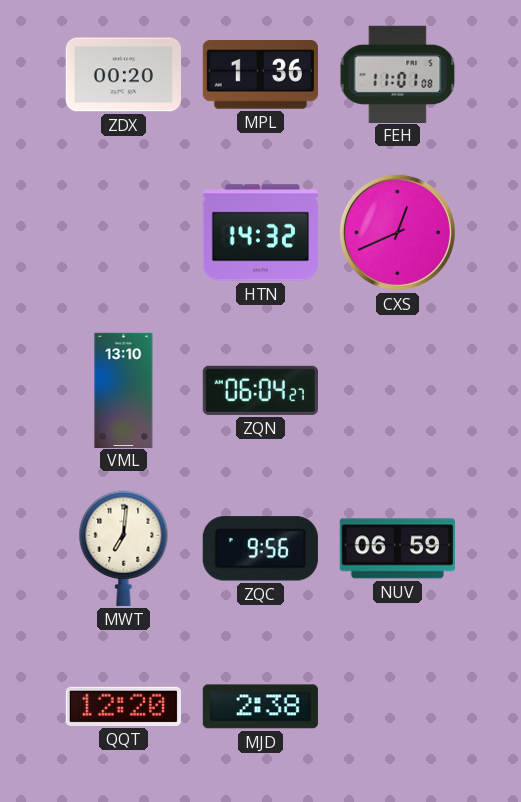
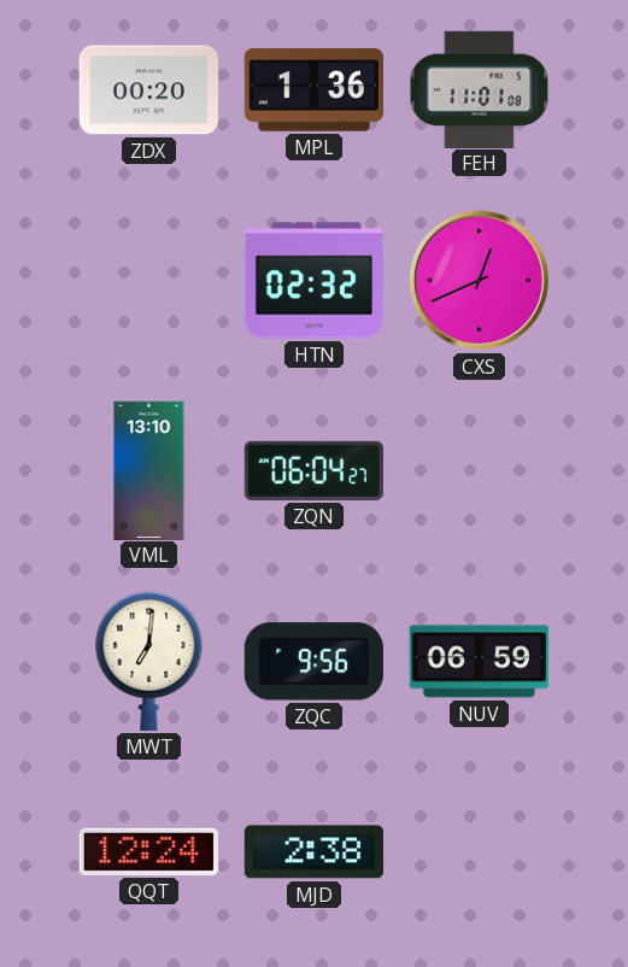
HTN: 14:32 -> 02:32
QQT: 12:20 -> 12:24
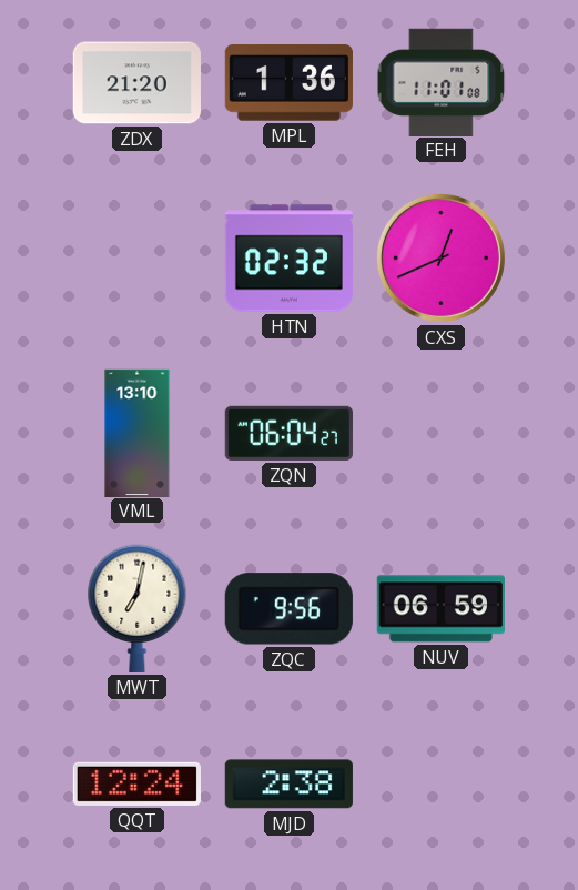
ZDX: 00:20 -> 21:20
MWT: 7:01 -> 7:02
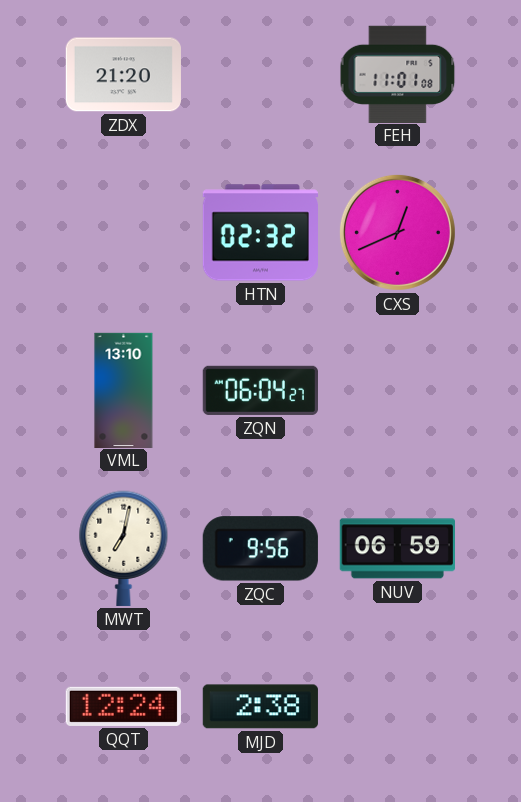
MPL: 1:36 -> none
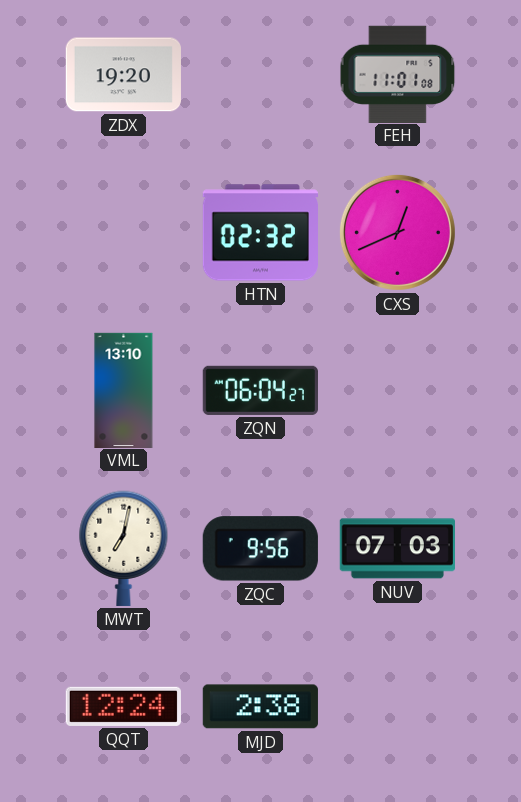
ZDX: 21:20 -> 19:20
NUV: 06:59 -> 07:03
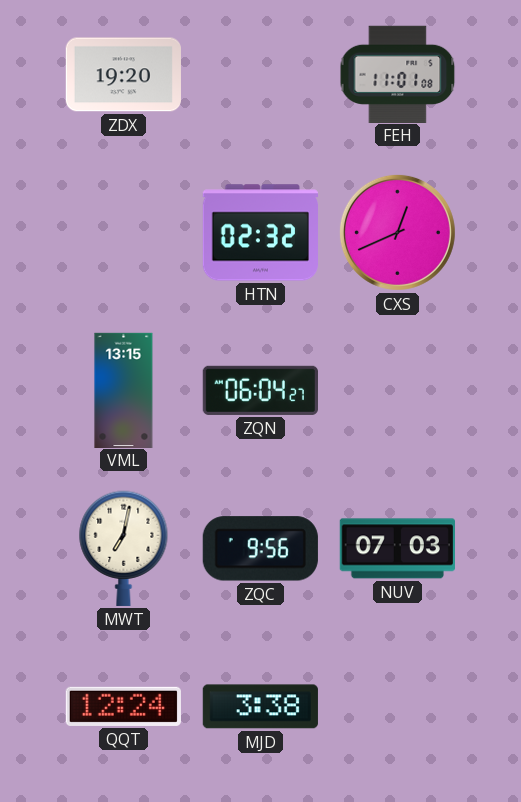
VML: 13:10 -> 13:15
MJD: 2:38 -> 3:38
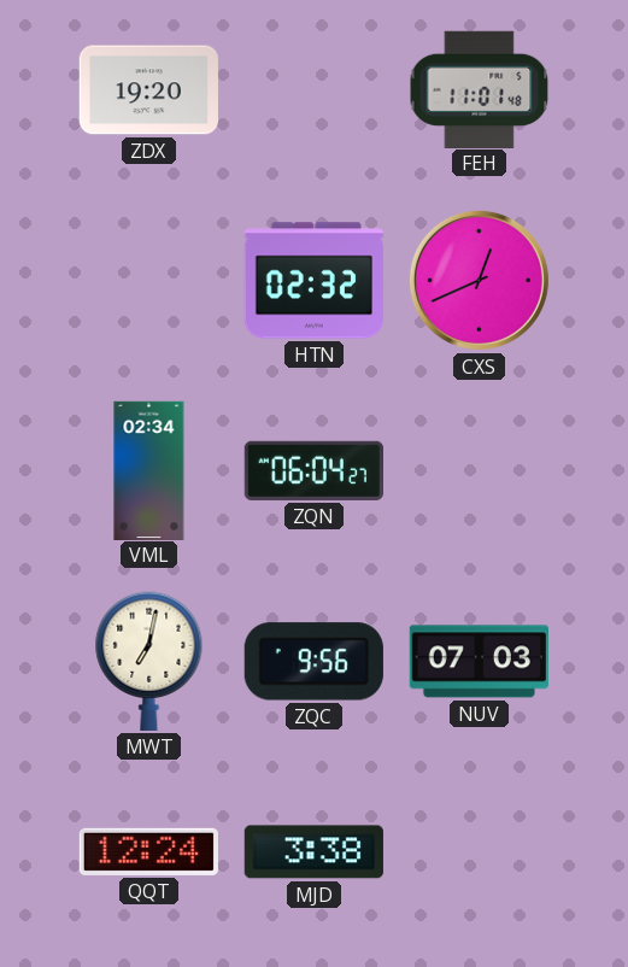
FEH: 11:01:08 -> 11:01:48
VML: 13:15 -> 02:34
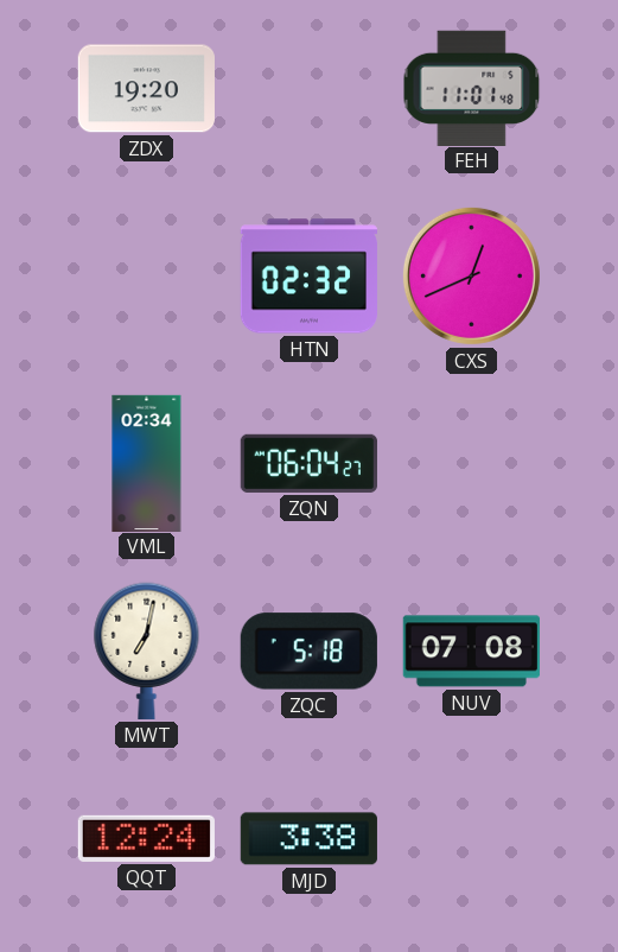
ZQC: 9:56 -> 5:18
NUV: 07:03 -> 07:08
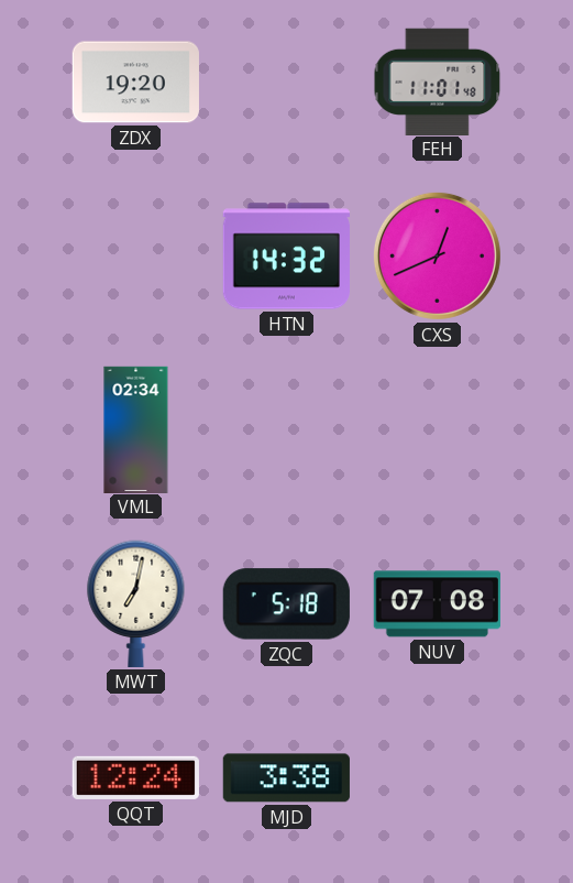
HTN: 02:32 -> 14:32
ZQN: 06:04 -> none
